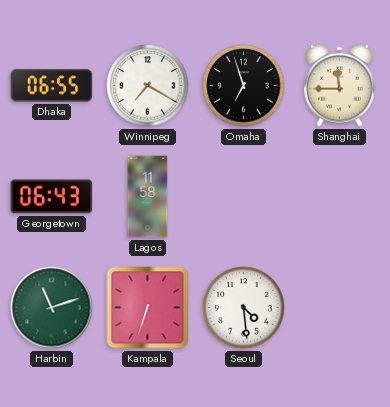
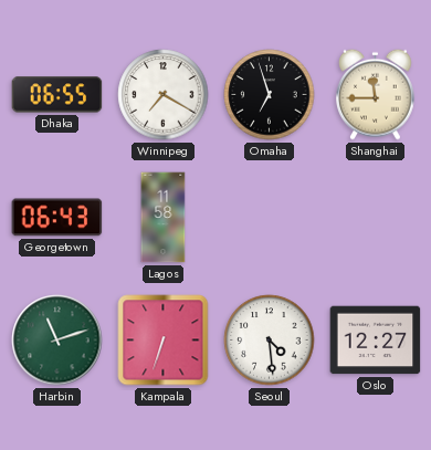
Oslo: none -> 12:27
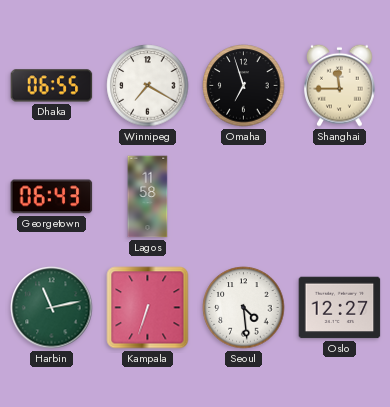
Harbin: 11:12 -> 11:13
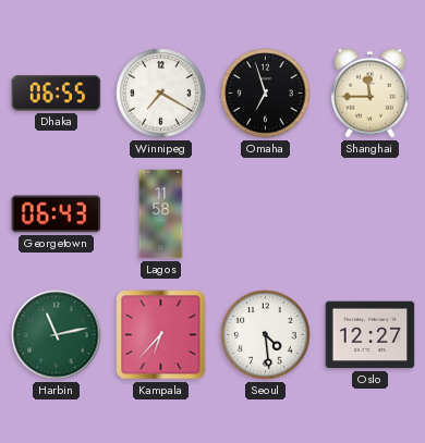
Kampala: 6:33 -> 6:37
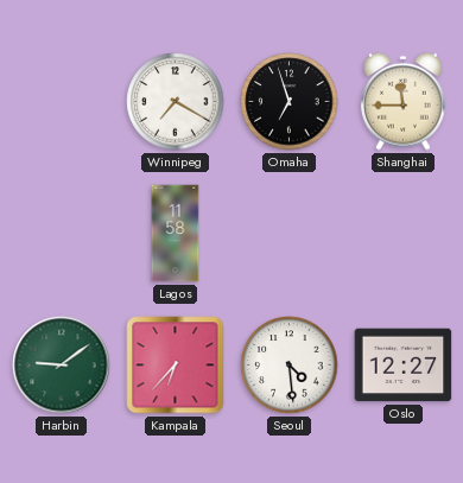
Dhaka: 06:55 -> none
Georgetown: 06:43 -> none
Harbin: 11:13 -> 9:09
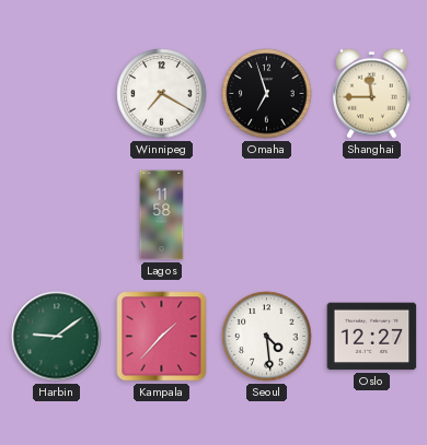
Kampala: 6:37 -> 1:37
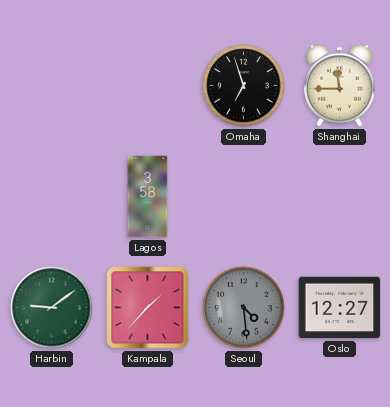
Winnipeg: 7:20 -> none
Lagos: 11:58 -> 3:58
Seoul dial: white -> grey
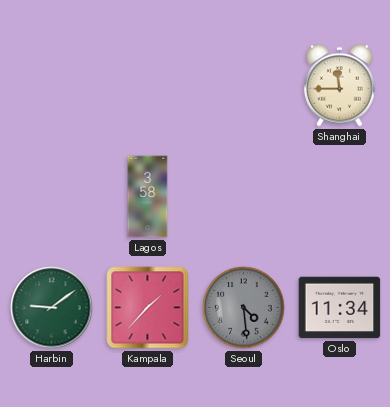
Omaha: 6:57 -> none
Oslo: 12:27 -> 11:34
